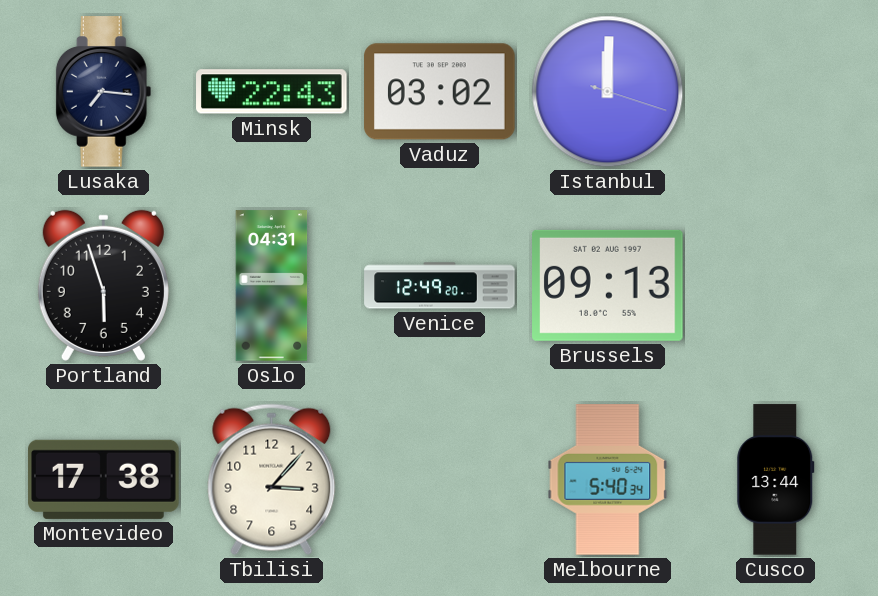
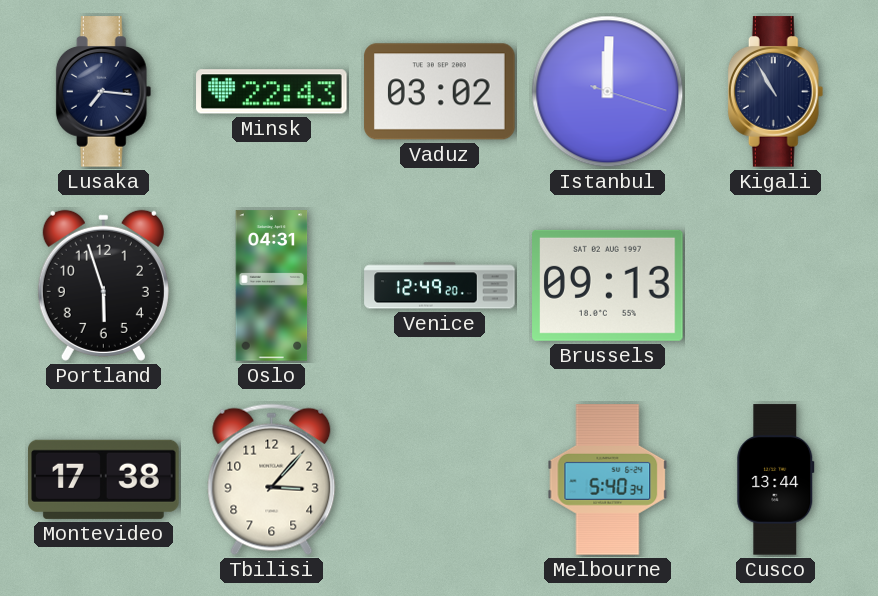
Kigali: none -> 10:55
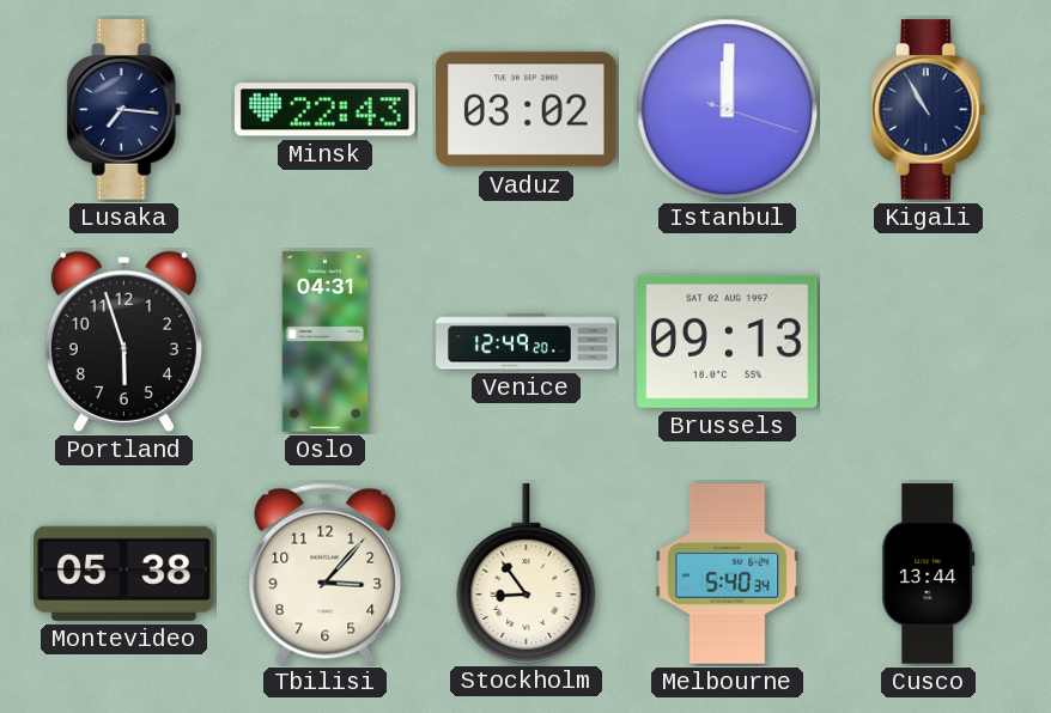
Montevideo: 17:38 -> 05:38
Stockholm: none -> 8:54
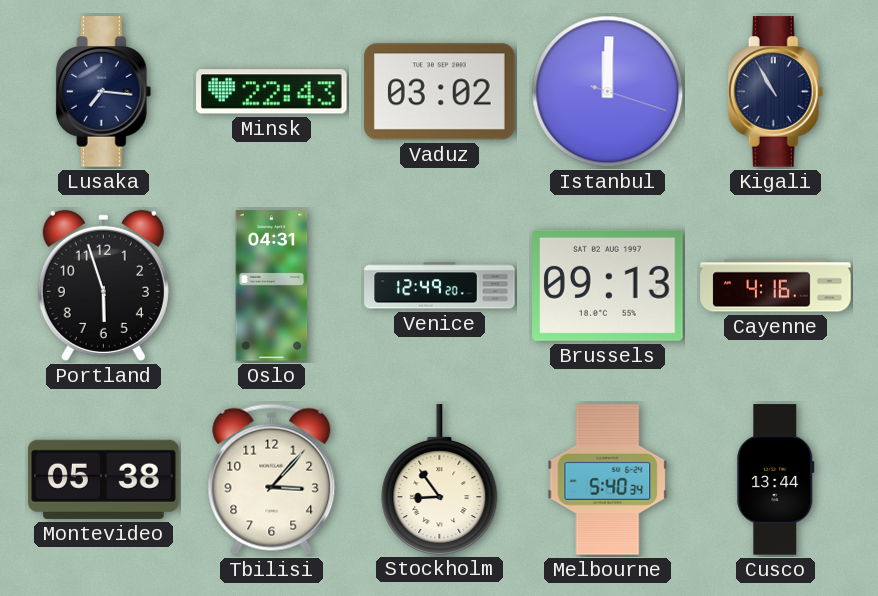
Cayenne: none -> 4:16
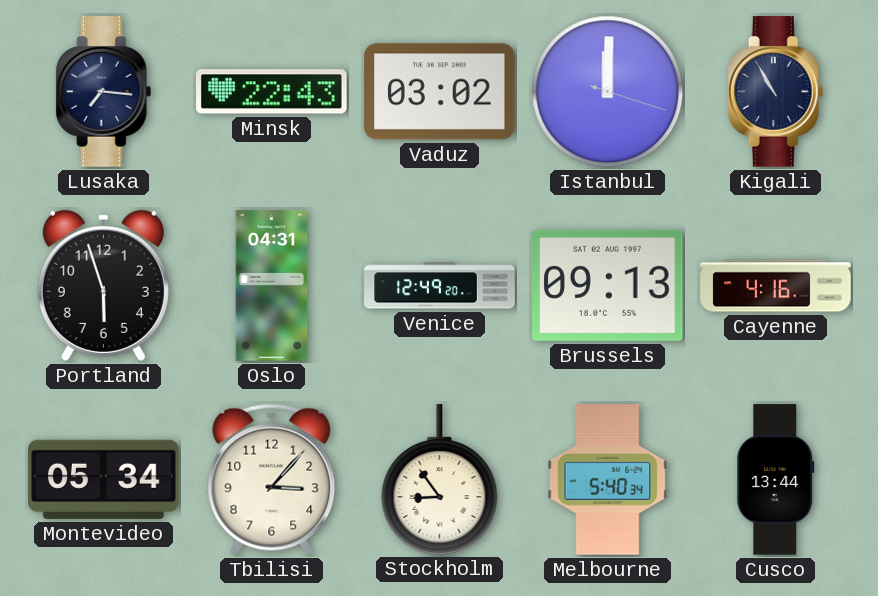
Montevideo: 05:38 -> 05:34
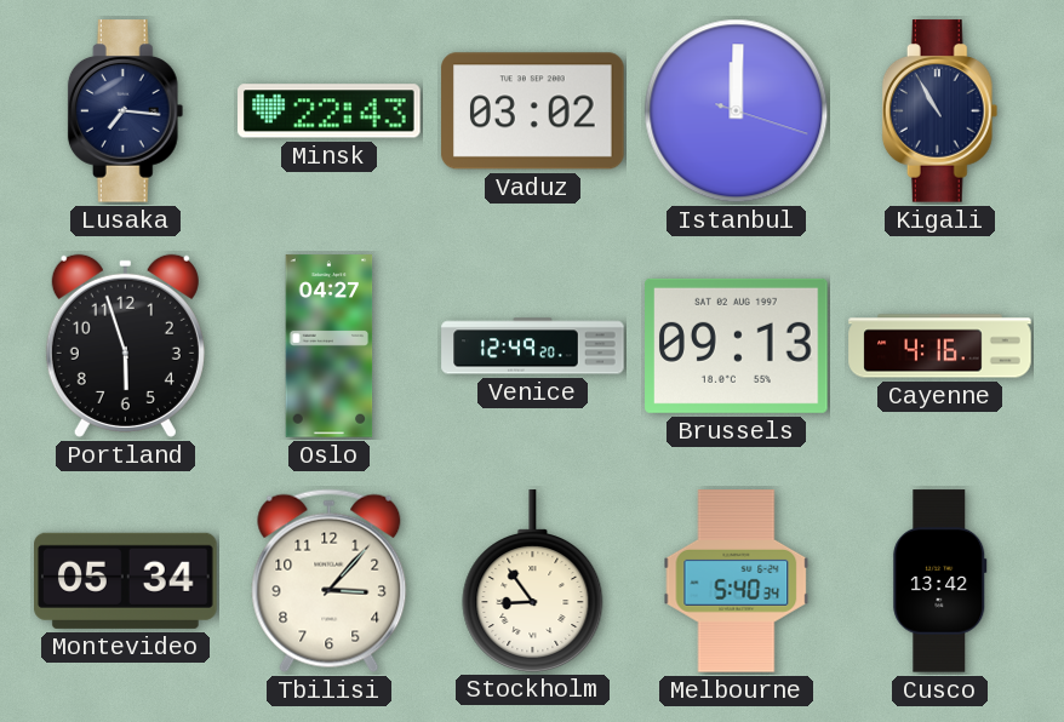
Oslo: 04:31 -> 04:27
Cusco: 13:44 -> 13:42
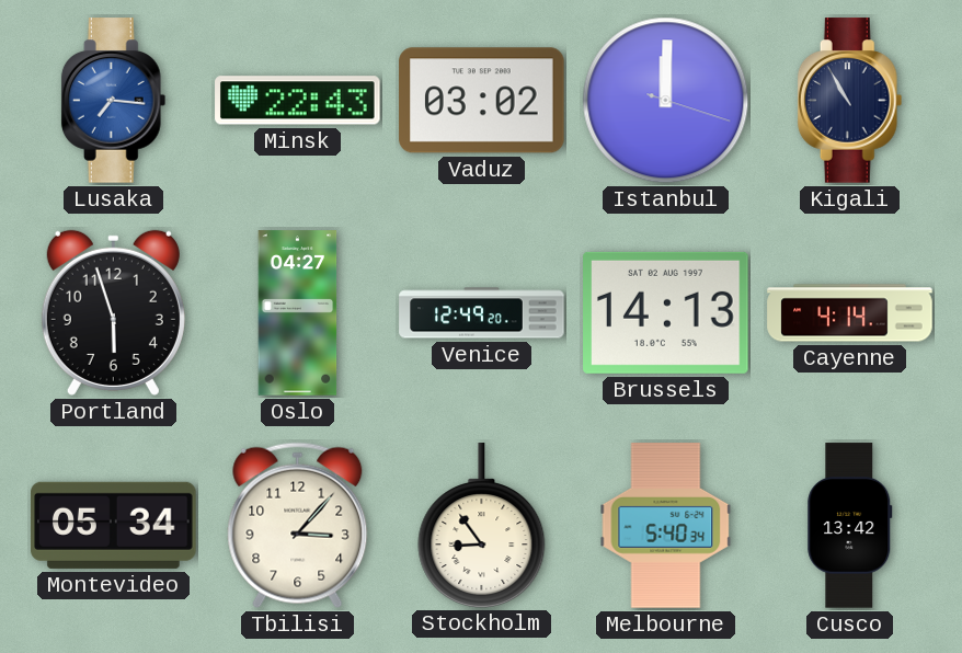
Lusaka dial: navy -> blue
Brussels: 09:13 -> 14:13
Cayenne: 4:16 -> 4:14
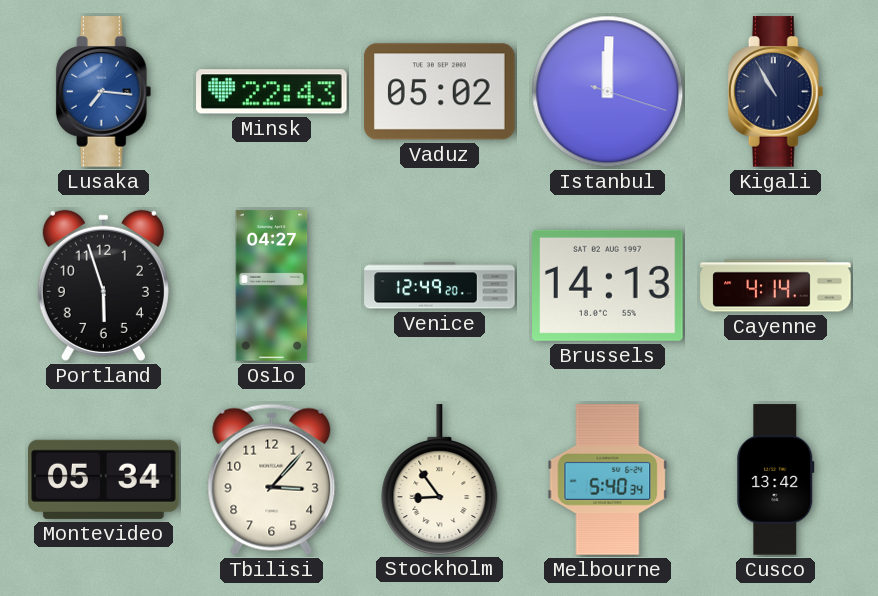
Vaduz: 03:02 -> 05:02
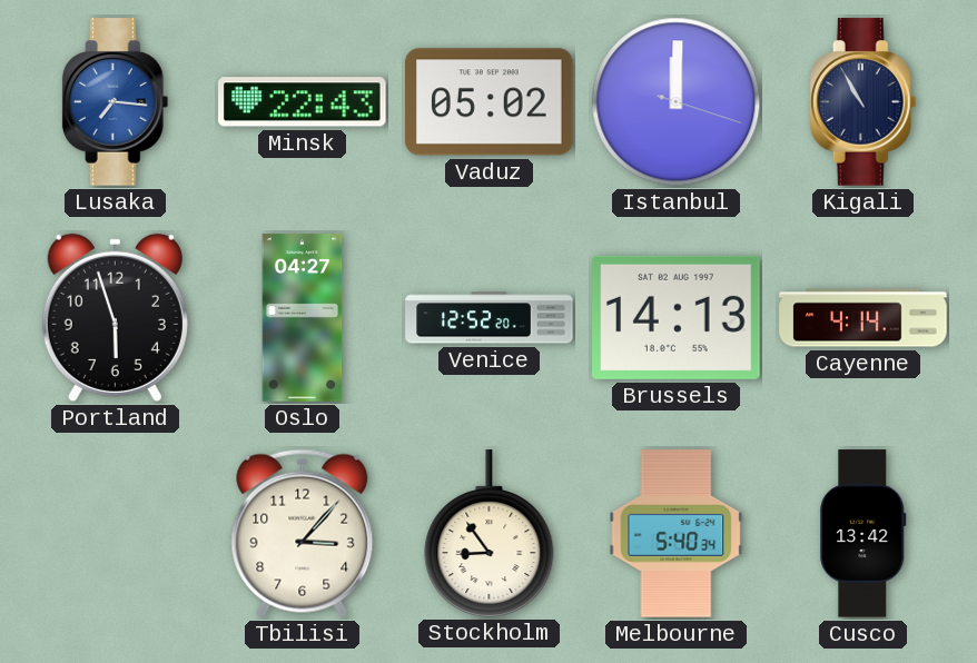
Venice: 12:49 -> 12:52
Montevideo: 05:34 -> none
